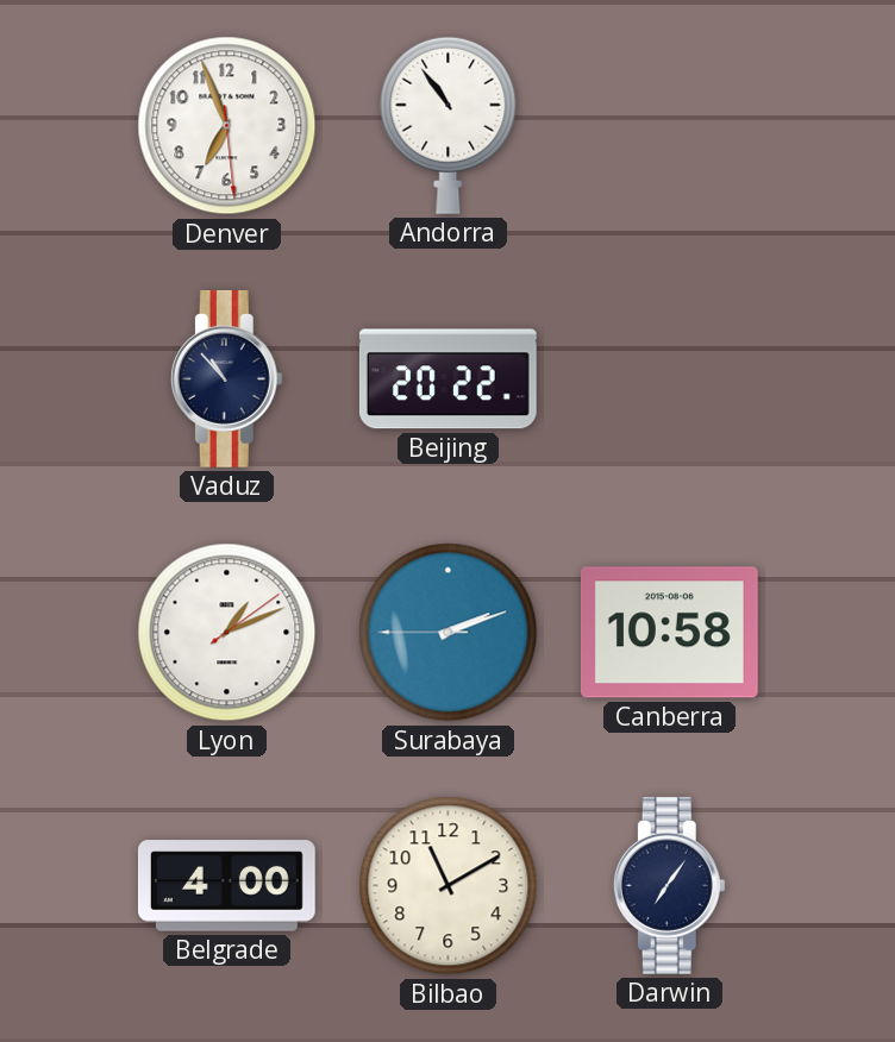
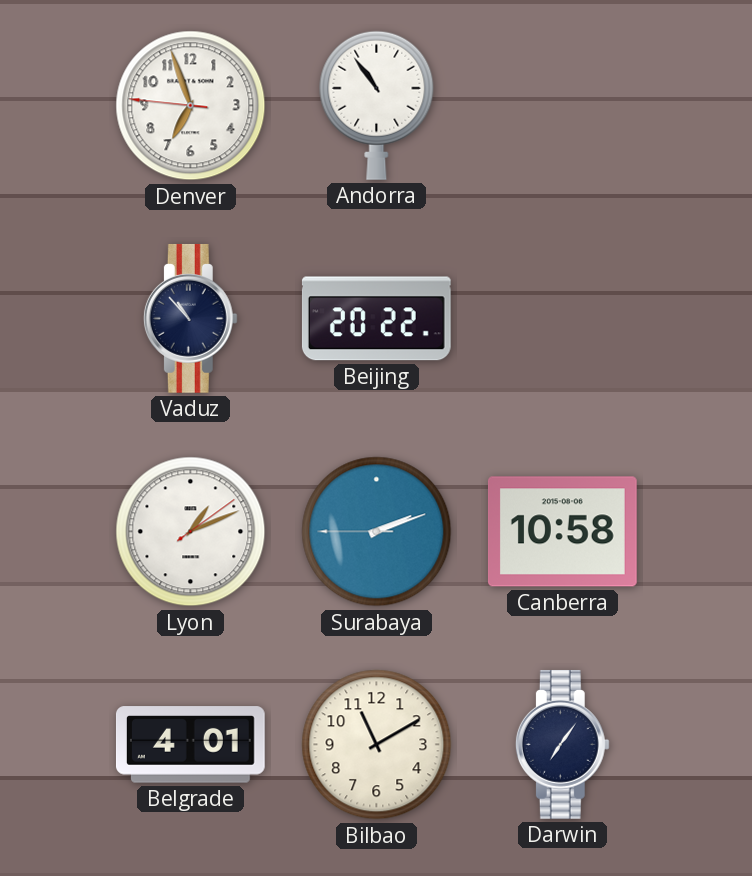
Denver: 6:56:29 -> 6:56:46
Belgrade: 4:00 -> 4:01
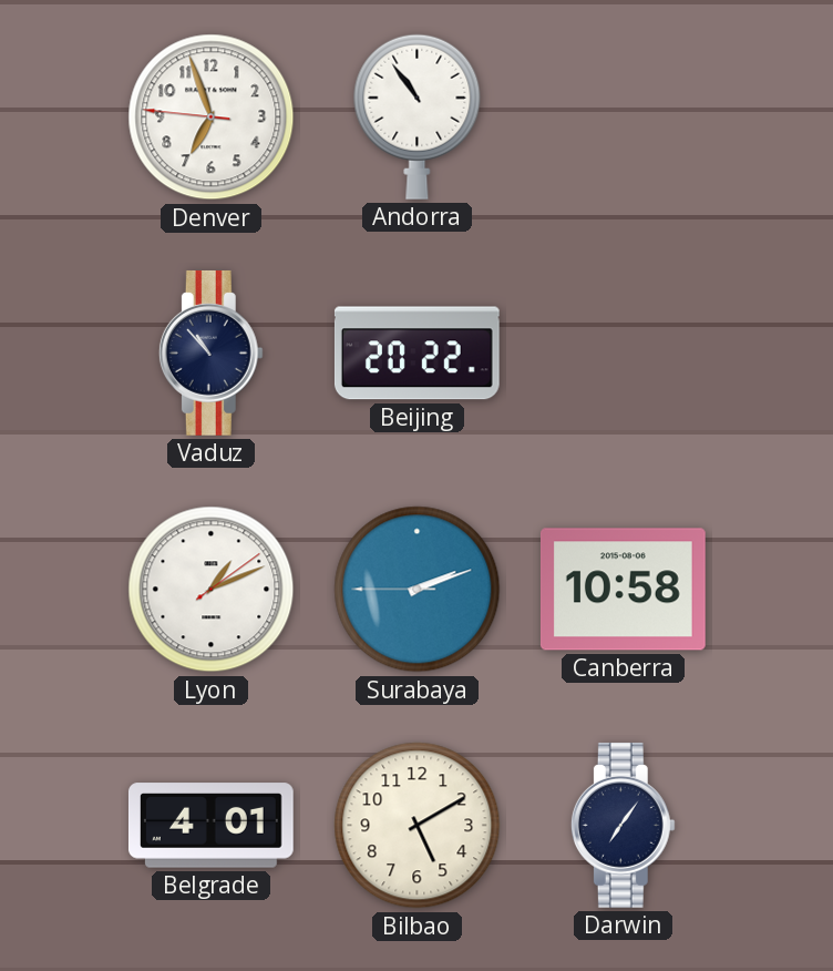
Bilbao: 11:10 -> 5:10
